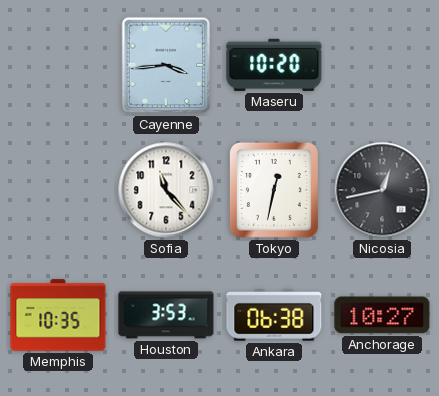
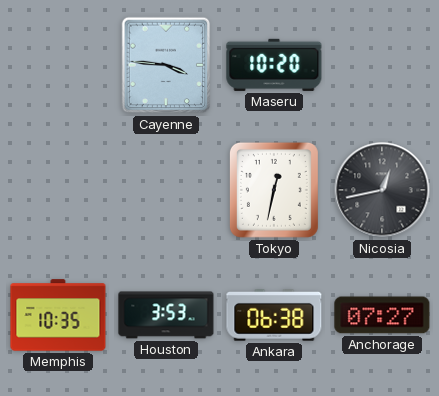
Cayenne: 3:44 -> 3:46
Sofia: 11:23 -> none
Anchorage: 10:27 -> 07:27
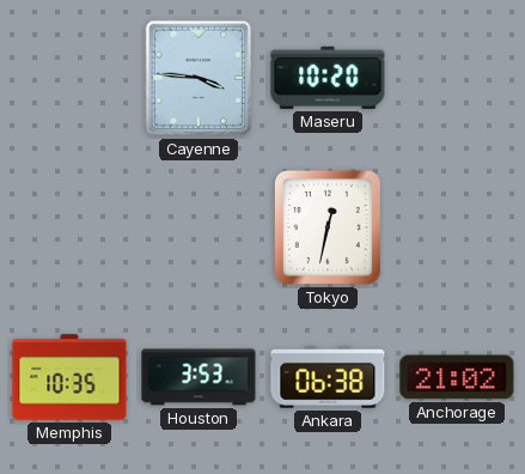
Nicosia: 12:43 -> none
Anchorage: 07:27 -> 21:02
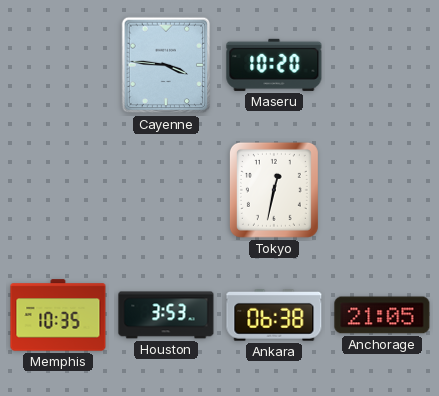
Anchorage: 21:02 -> 21:05
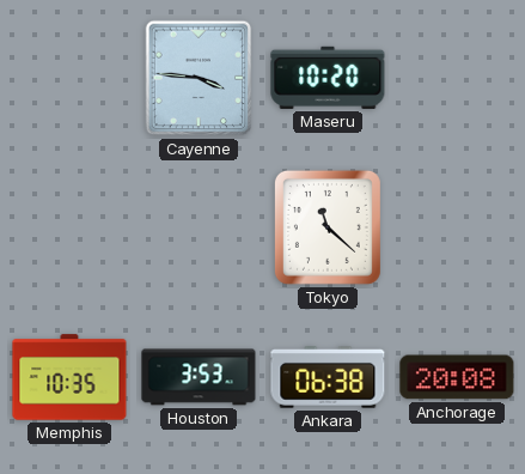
Tokyo: 12:32 -> 11:22
Anchorage: 21:05 -> 20:08
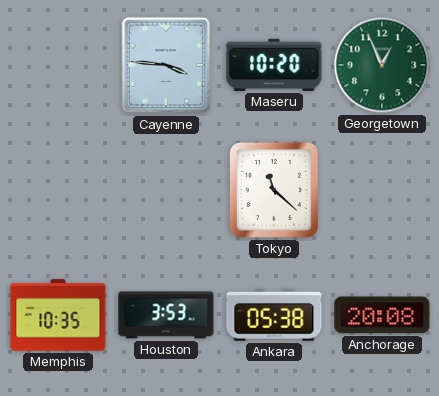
Georgetown: none -> 12:56
Ankara: 06:38 -> 05:38
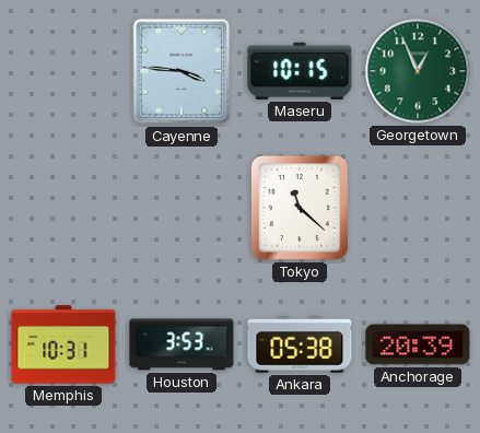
Maseru: 10:20 -> 10:15
Memphis: 10:35 -> 10:31
Anchorage: 20:08 -> 20:39
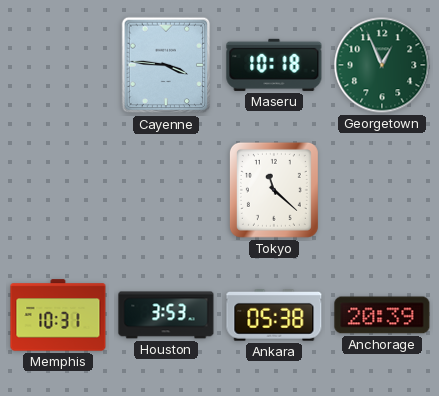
Maseru: 10:15 -> 10:18
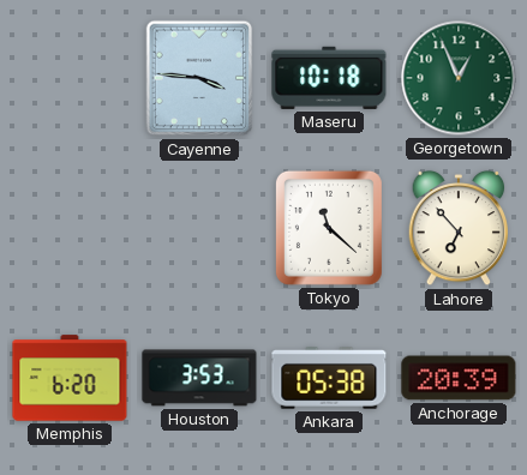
Lahore: none -> 6:53
Memphis: 10:31 -> 6:20
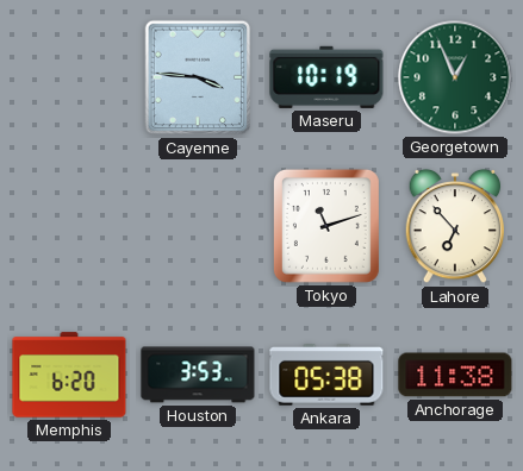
Maseru: 10:18 -> 10:19
Tokyo: 11:22 -> 11:12
Anchorage: 20:39 -> 11:38
